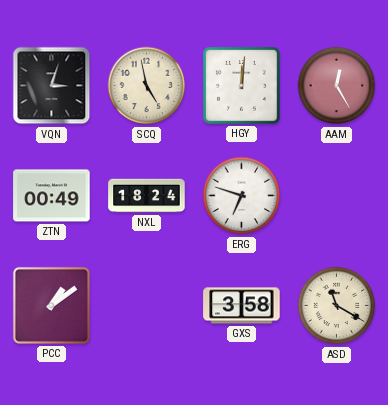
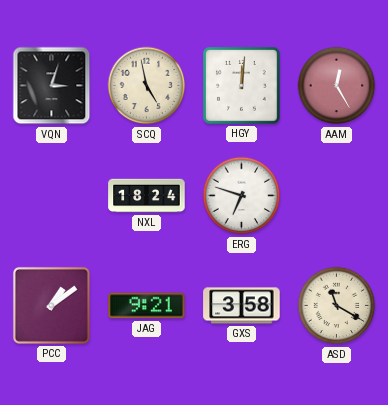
ZTN: 00:49 -> none
JAG: none -> 9:21
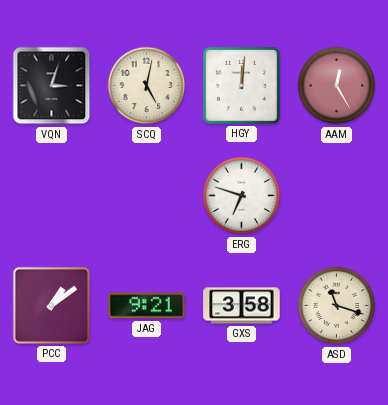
SCQ: 4:58 -> 5:02
NXL: 18:24 -> none
ASD: 11:20 -> 11:18
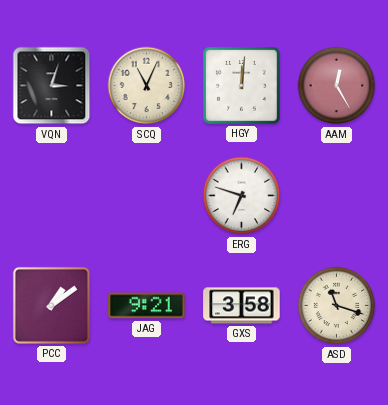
SCQ: 5:02 -> 11:04
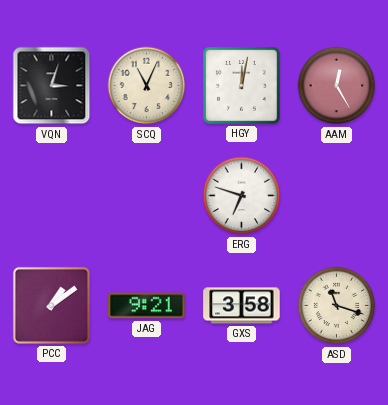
HGY: 12:01 -> 12:02
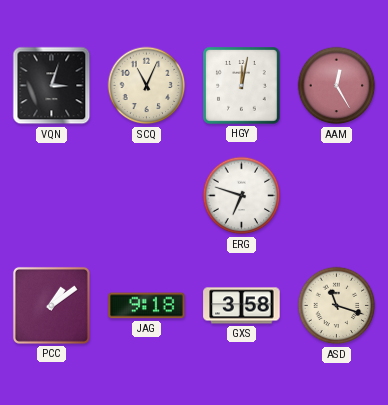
JAG: 9:21 -> 9:18
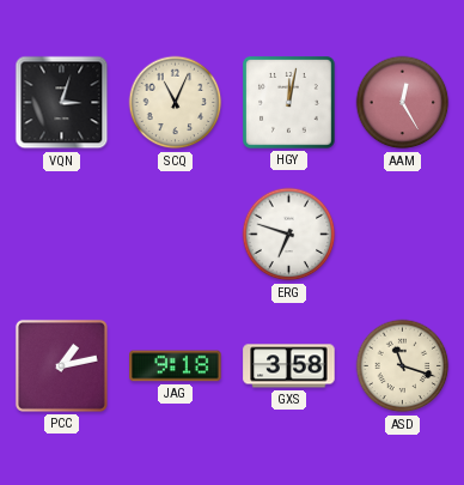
PCC: 1:09 -> 1:13
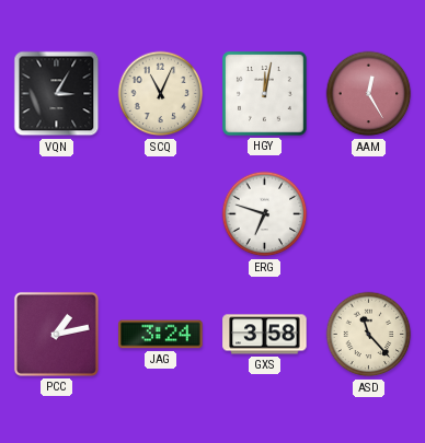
VQN: 3:03 -> 3:05
JAG: 9:18 -> 3:24
ASD: 11:18 -> 11:23
